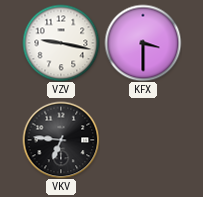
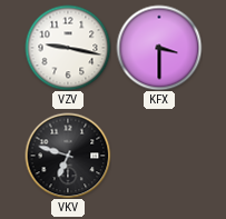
VKV: 6:46 -> 6:48
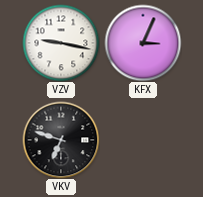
KFX: 3:30 -> 3:04
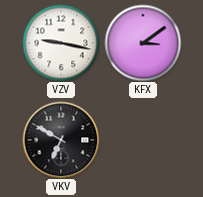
KFX: 3:04 -> 3:09
VKV: 6:48 -> 6:50
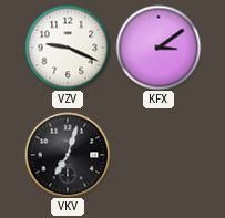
VZV: 9:17 -> 9:19
VKV: 6:50 -> 7:03
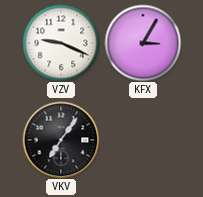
KFX: 3:09 -> 3:05
VKV: 7:03 -> 7:06
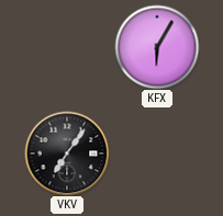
VZV: 9:19 -> none
KFX: 3:05 -> 6:05
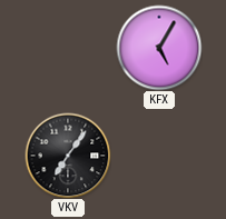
KFX: 6:05 -> 5:05
